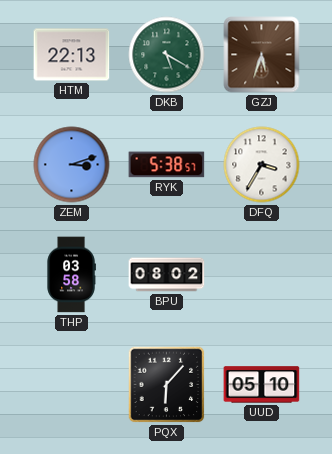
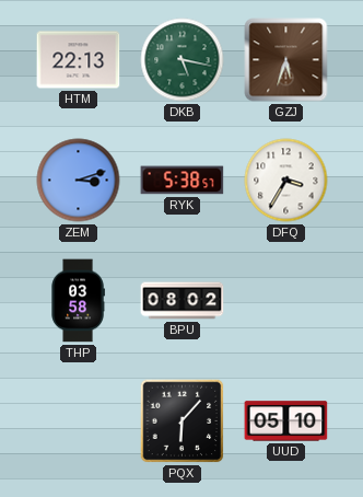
DKB: 5:20 -> 5:17
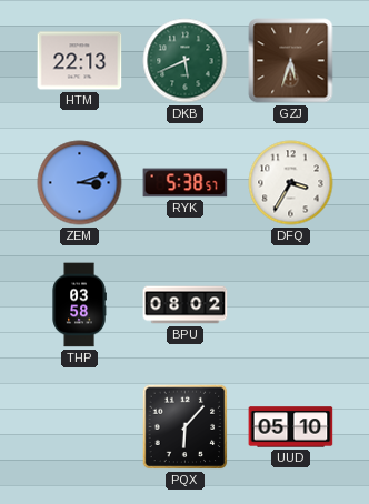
DKB: 5:17 -> 5:41
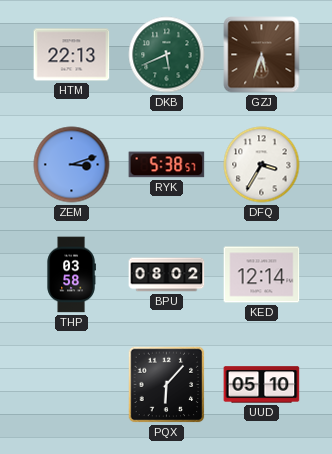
KED: none -> 12:14
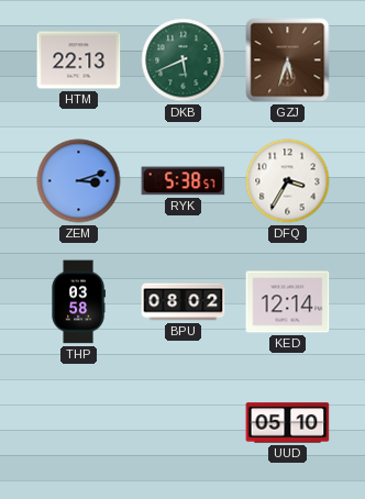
PQX: 6:07 -> none
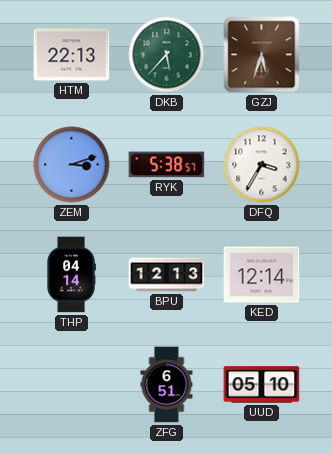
DKB: 5:41 -> 5:37
THP: 03:58 -> 04:14
BPU: 08:02 -> 12:13
ZFG: none -> 6:51
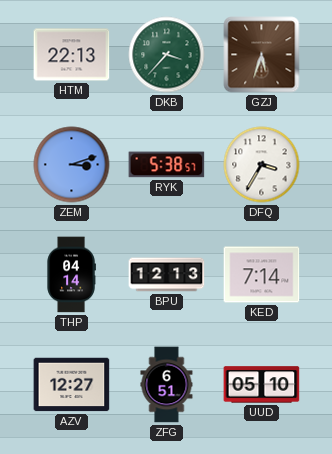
DKB: 5:37 -> 3:37
KED: 12:14 -> 7:14
AZV: none -> 12:27
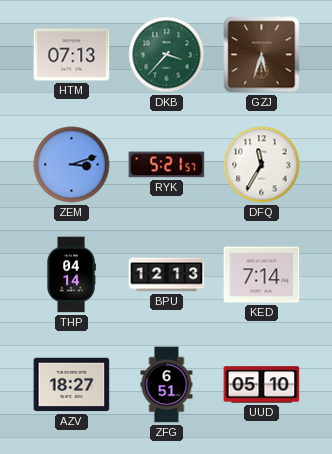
HTM: 22:13 -> 07:13
RYK: 5:38 -> 5:21
DFQ: 3:35 -> 11:35
AZV: 12:27 -> 18:27
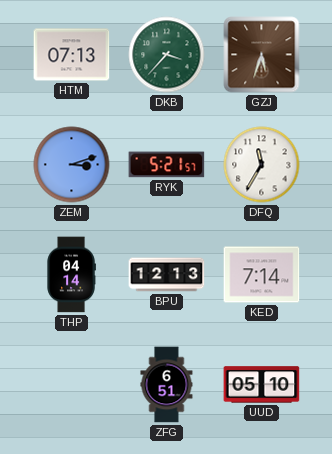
AZV: 18:27 -> none
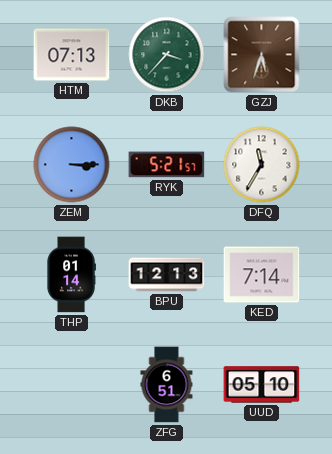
ZEM: 3:12 -> 3:15
THP: 04:14 -> 01:14
